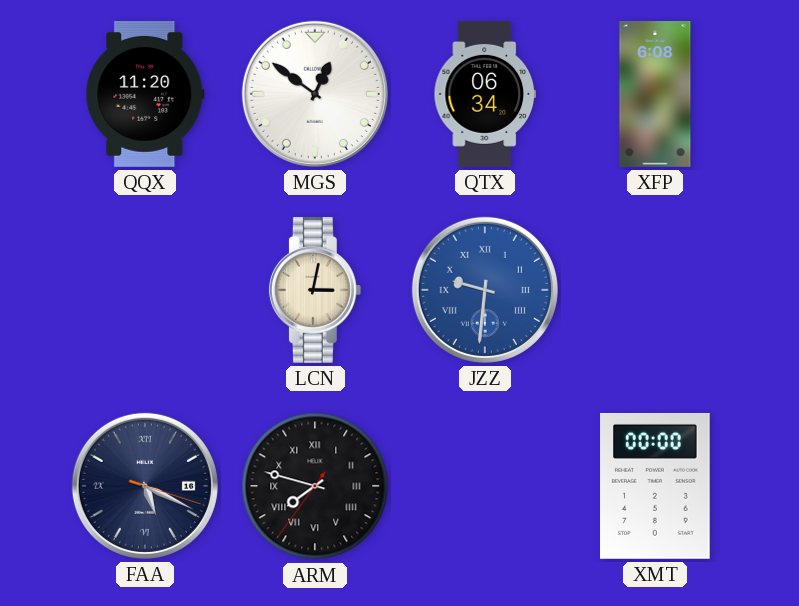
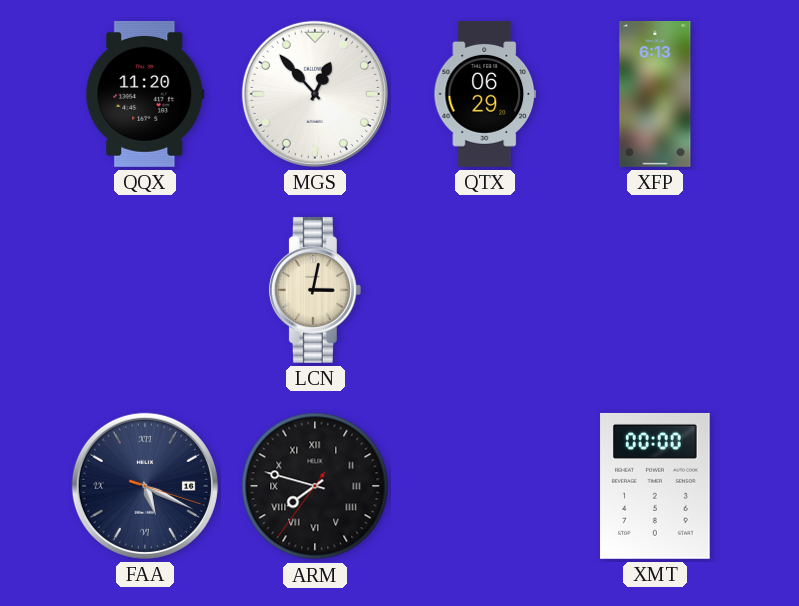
MGS: 12:51 -> 12:53
QTX: 06:34 -> 06:29
XFP: 6:08 -> 6:13
JZZ: 9:31 -> none
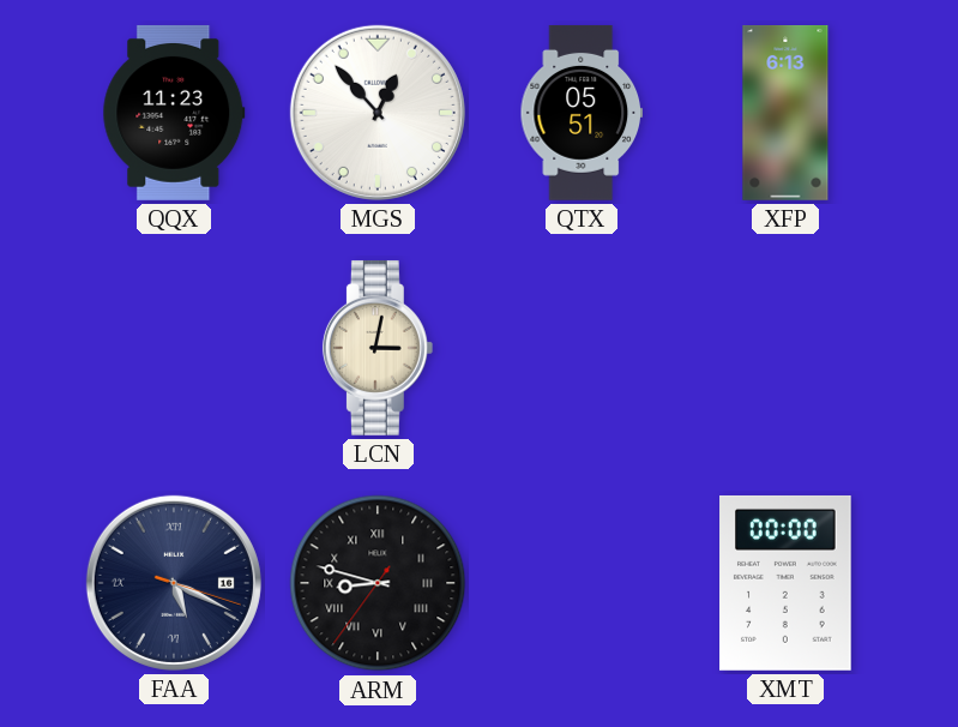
QQX: 11:20 -> 11:23
QTX: 06:29 -> 05:51
ARM: 7:47 -> 8:47
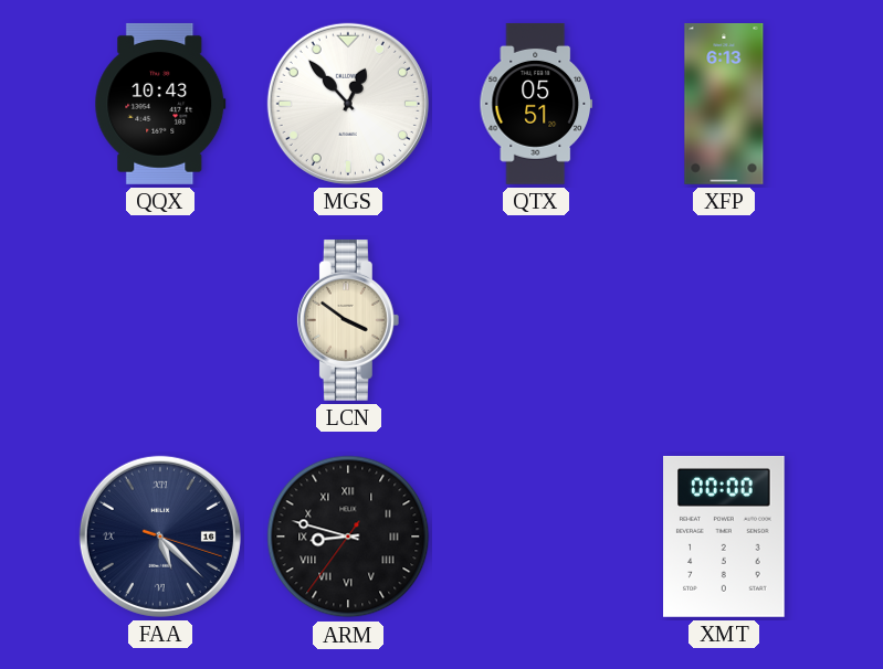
QQX: 11:23 -> 10:43
LCN: 3:02 -> 3:51
FAA: 5:19 -> 5:22
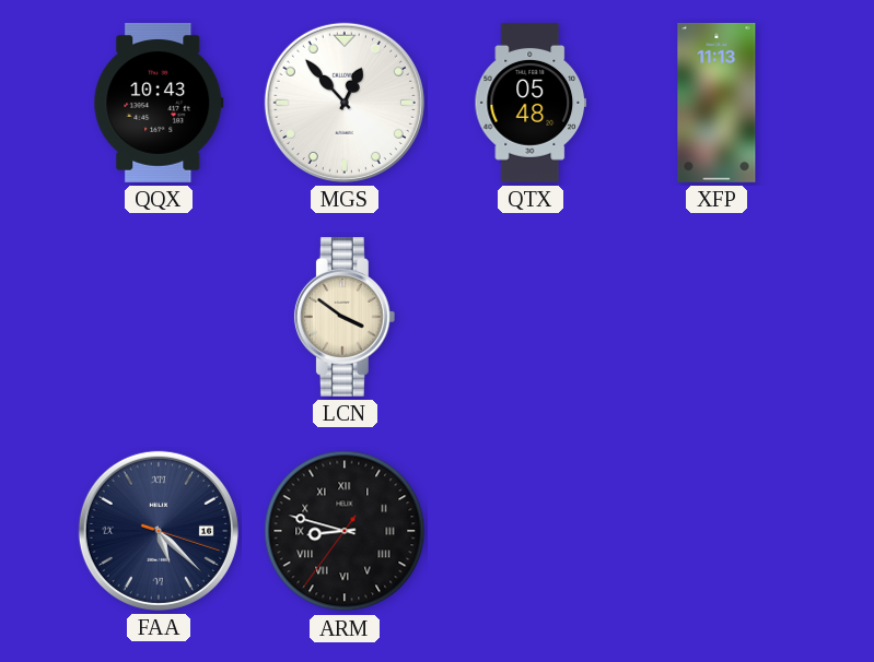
QTX: 05:51 -> 05:48
XFP: 6:13 -> 11:13
XMT: 00:00 -> none
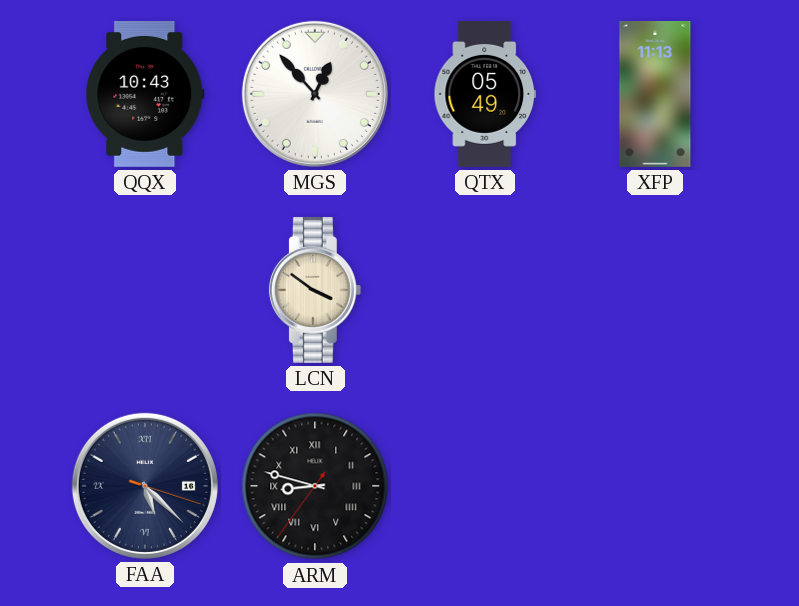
QTX: 05:48 -> 05:49
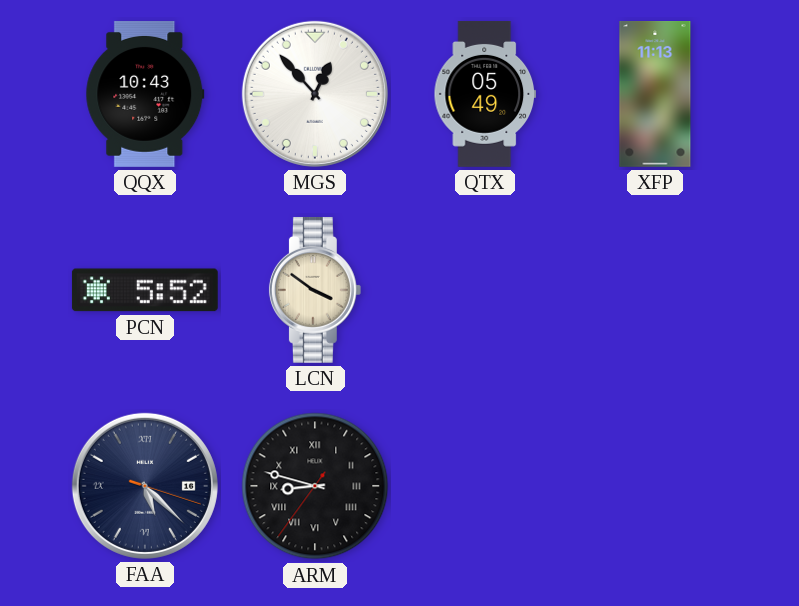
PCN: none -> 5:52
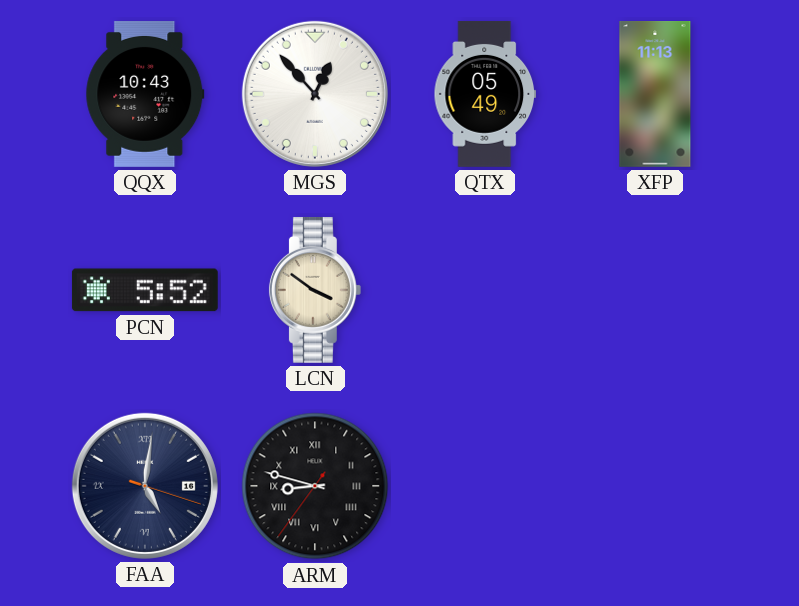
FAA: 5:22 -> 5:01
